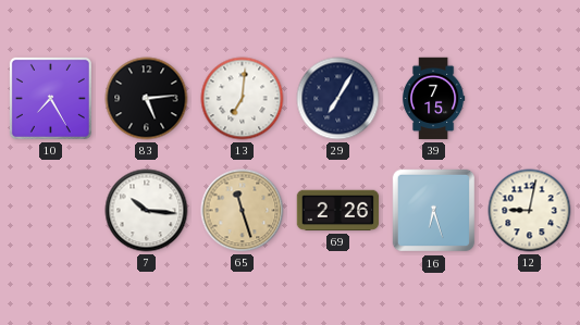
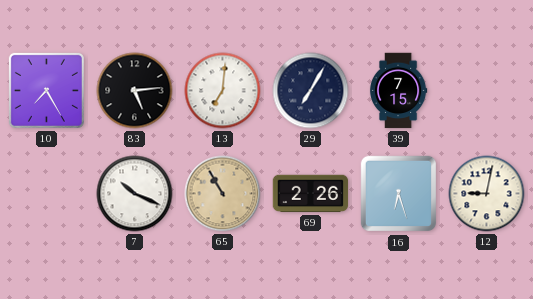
7: 10:16 -> 10:19
65: 11:27 -> 10:55
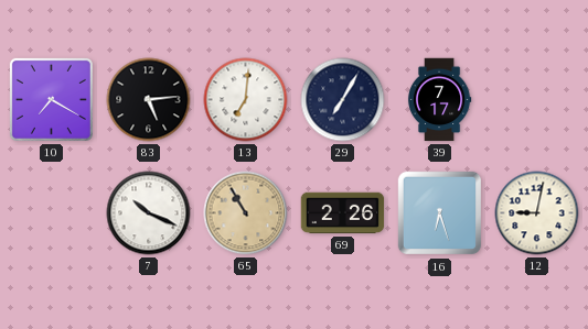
10: 7:25 -> 7:20
39: 7:15 -> 7:17
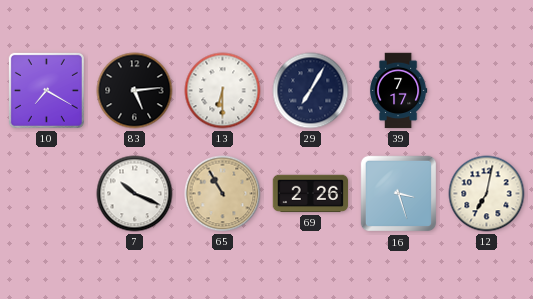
13: 7:01 -> 6:30
16: 6:27 -> 3:27
12: 9:02 -> 7:02
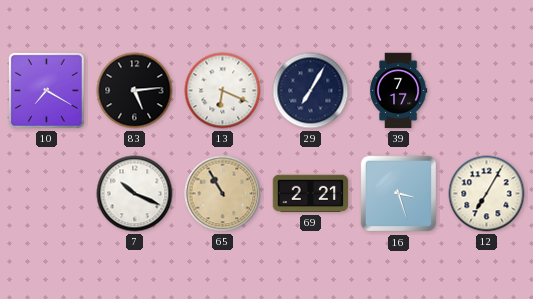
13: 6:30 -> 6:19
69: 2:26 -> 2:21
12: 7:02 -> 7:05
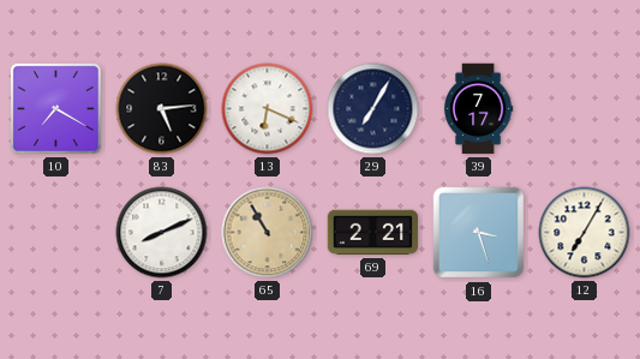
7: 10:19 -> 8:11
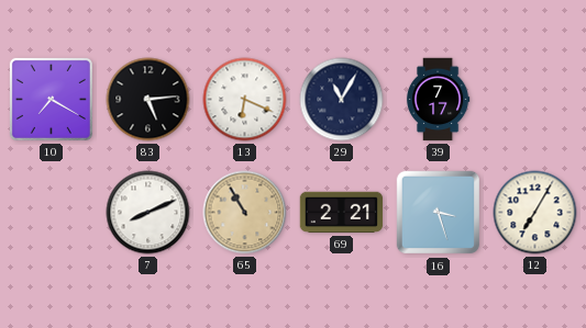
29: 7:05 -> 11:05
